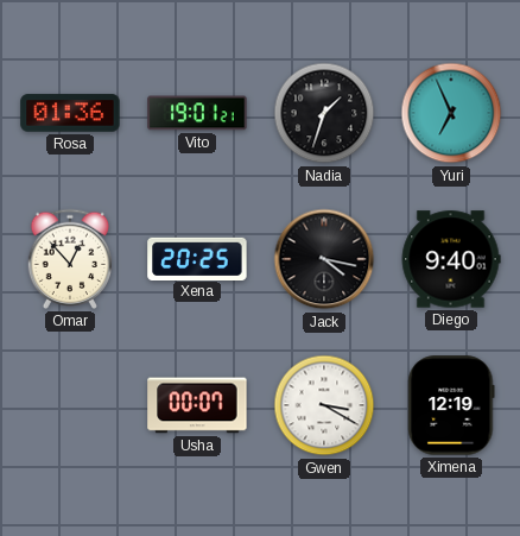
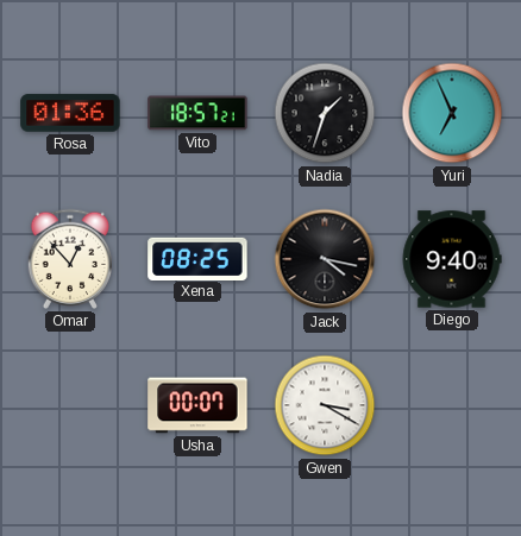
Vito: 19:01 -> 18:57
Xena: 20:25 -> 08:25
Ximena: 12:19 -> none
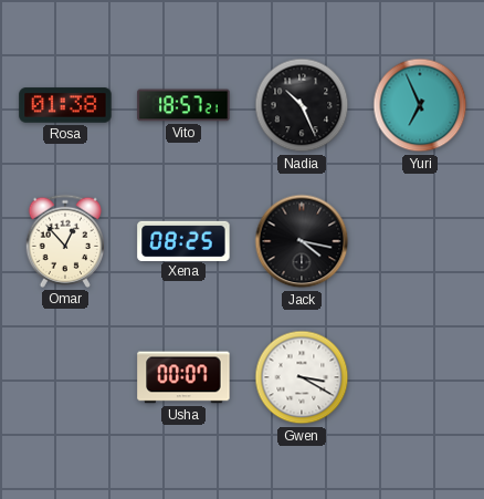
Rosa: 01:36 -> 01:38
Nadia: 1:33 -> 10:26
Diego: 9:40 -> none
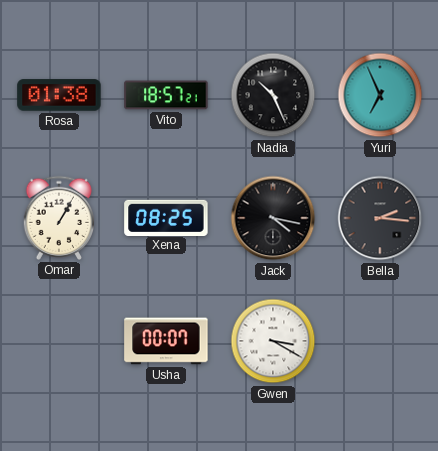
Omar: 12:53 -> 1:05
Bella: none -> 2:16
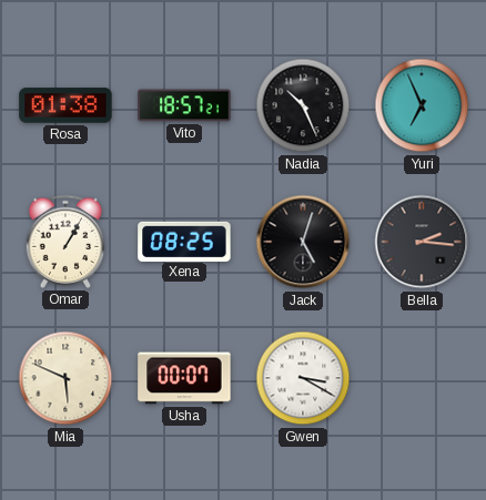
Jack: 4:17 -> 5:03
Mia: none -> 5:49
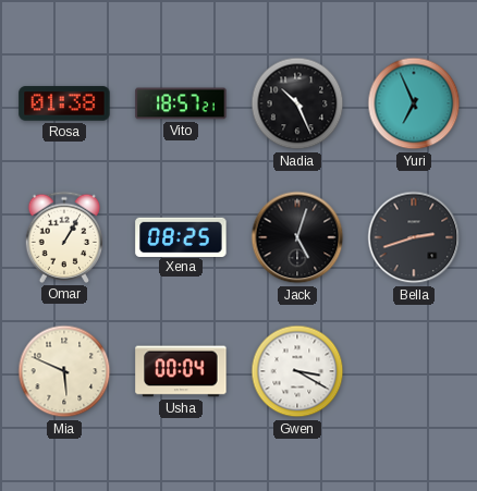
Bella: 2:16 -> 2:42
Usha: 00:07 -> 00:04
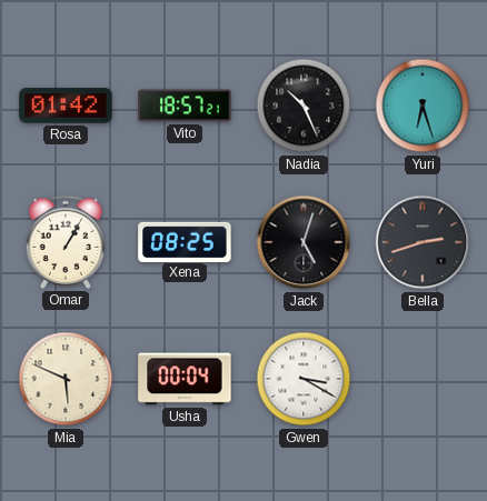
Rosa: 01:38 -> 01:42
Yuri: 6:56 -> 6:27
